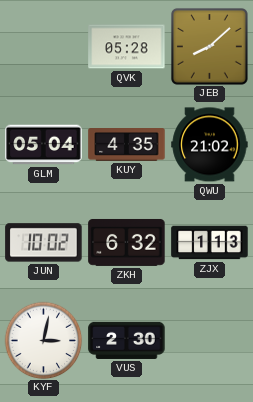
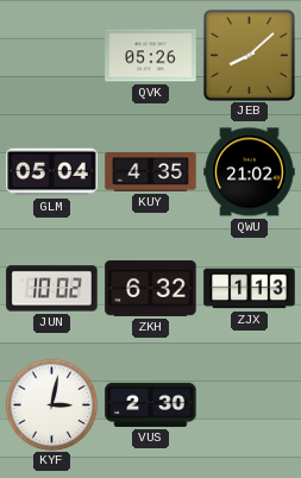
QVK: 05:28 -> 05:26
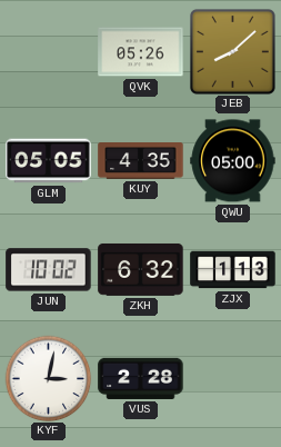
GLM: 05:04 -> 05:05
QWU: 21:02 -> 05:00
VUS: 2:30 -> 2:28
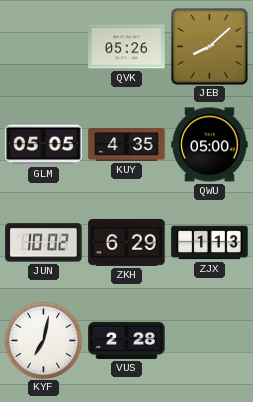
ZKH: 6:32 -> 6:29
KYF: 3:02 -> 7:02
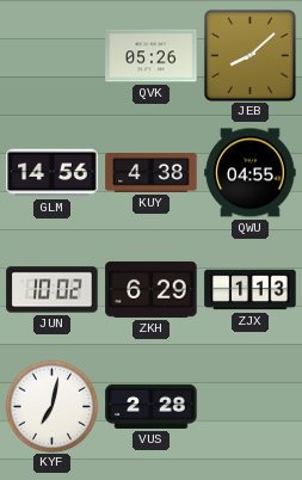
GLM: 05:05 -> 14:56
KUY: 4:35 -> 4:38
QWU: 05:00 -> 04:55
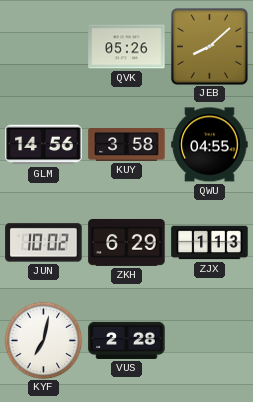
KUY: 4:38 -> 3:58
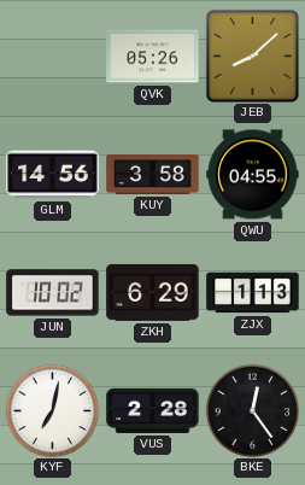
BKE: none -> 12:24
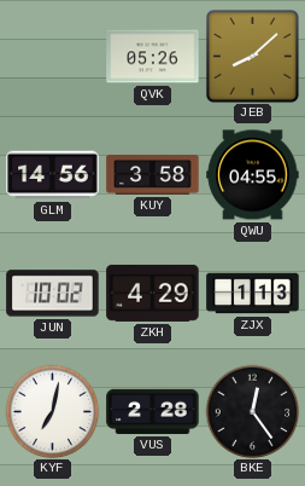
ZKH: 6:29 -> 4:29
